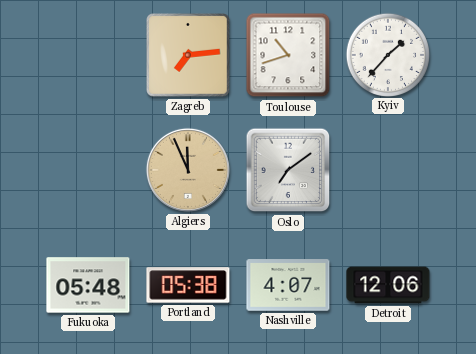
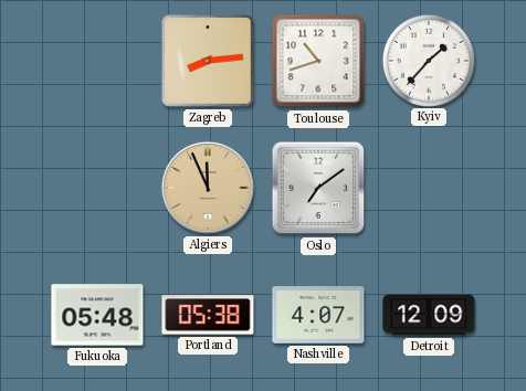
Zagreb: 7:14 -> 8:14
Detroit: 12:06 -> 12:09
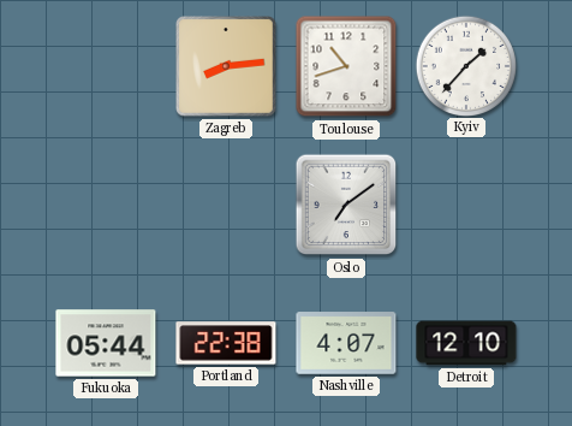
Algiers: 11:56 -> none
Fukuoka: 05:48 -> 05:44
Portland: 05:38 -> 22:38
Detroit: 12:09 -> 12:10
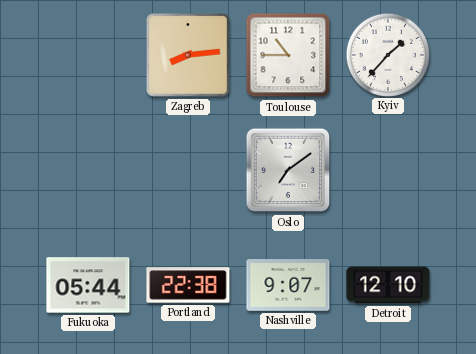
Toulouse: 10:42 -> 10:45
Nashville: 4:07 -> 9:07
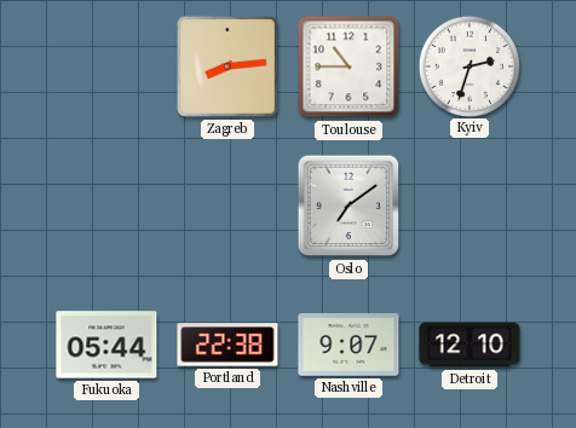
Kyiv: 1:37 -> 2:33
